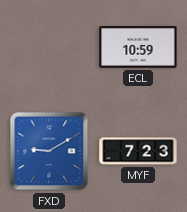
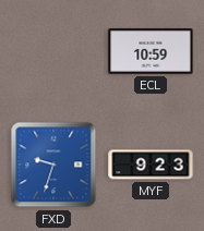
FXD: 9:10 -> 9:33
MYF: 7:23 -> 9:23
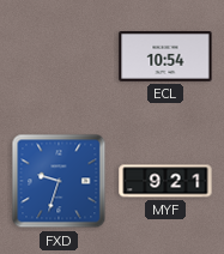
ECL: 10:59 -> 10:54
MYF: 9:23 -> 9:21
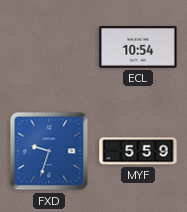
MYF: 9:21 -> 5:59
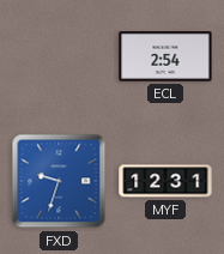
ECL: 10:54 -> 2:54
MYF: 5:59 -> 12:31
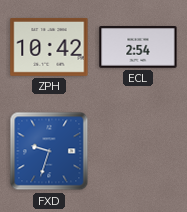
ZPH: none -> 10:42
MYF: 12:31 -> none
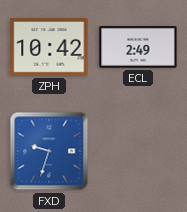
ECL: 2:54 -> 2:49
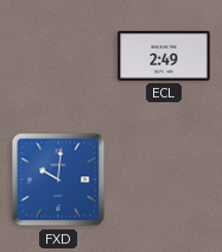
ZPH: 10:42 -> none
FXD: 9:33 -> 10:01
